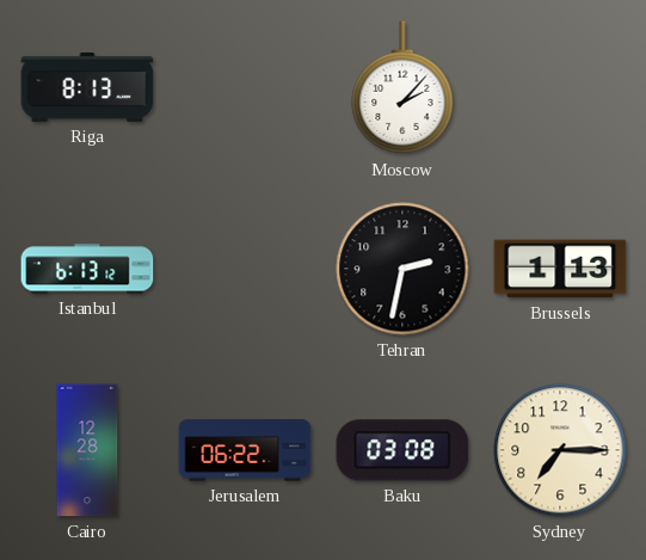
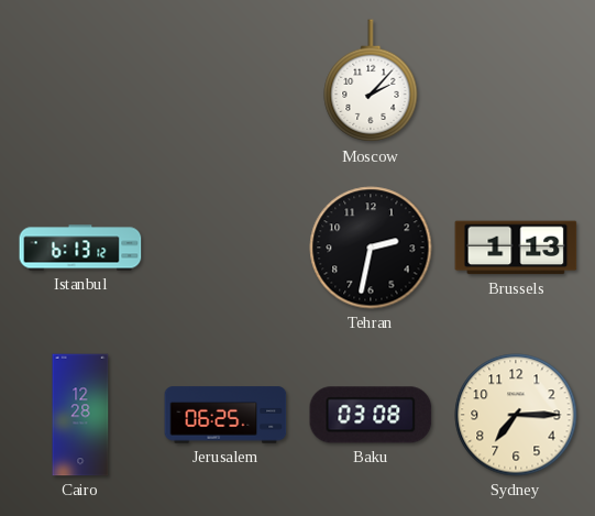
Riga: 8:13 -> none
Jerusalem: 06:22 -> 06:25
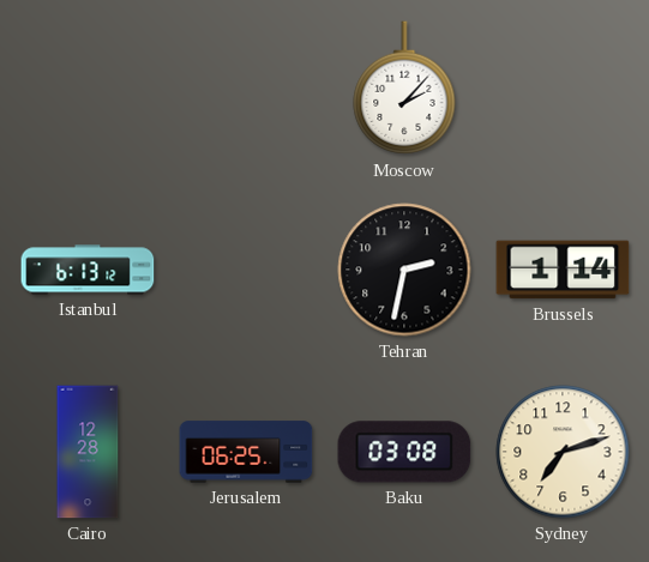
Brussels: 1:13 -> 1:14
Sydney: 7:15 -> 7:12
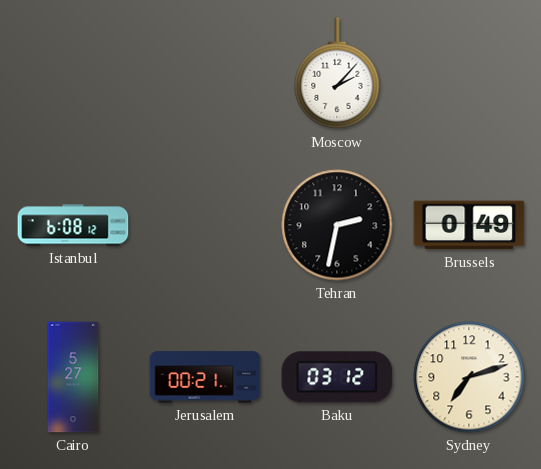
Istanbul: 6:13 -> 6:08
Brussels: 1:14 -> 0:49
Cairo: 12:28 -> 5:27
Jerusalem: 06:25 -> 00:21
Baku: 03:08 -> 03:12
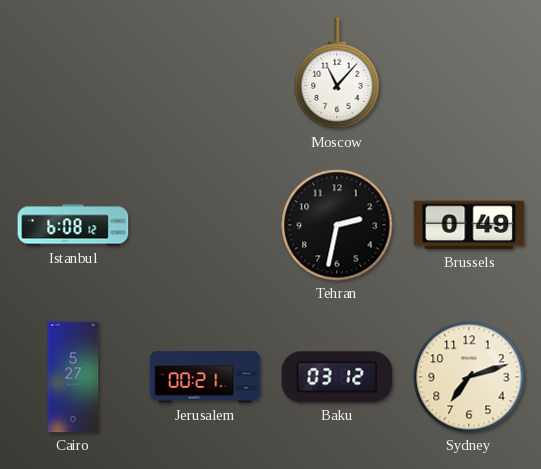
Moscow: 2:07 -> 11:07
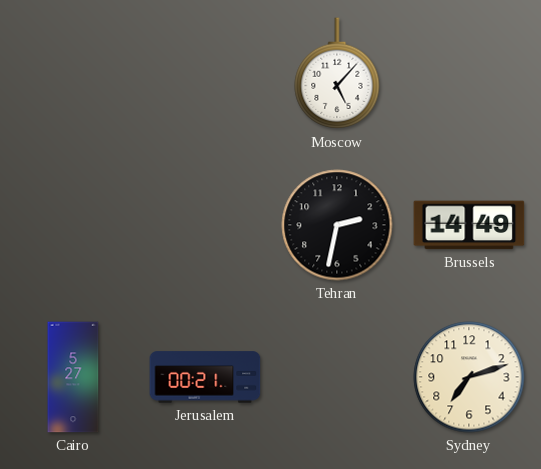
Moscow: 11:07 -> 5:07
Istanbul: 6:08 -> none
Brussels: 0:49 -> 14:49
Baku: 03:12 -> none
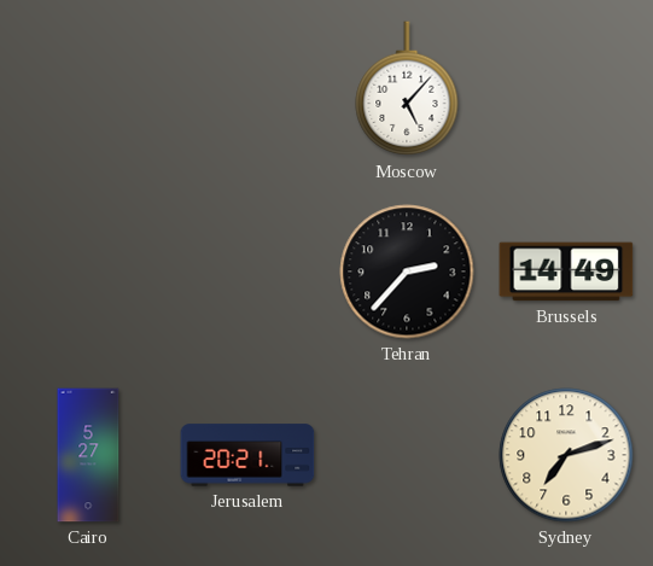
Tehran: 2:32 -> 2:37
Jerusalem: 00:21 -> 20:21
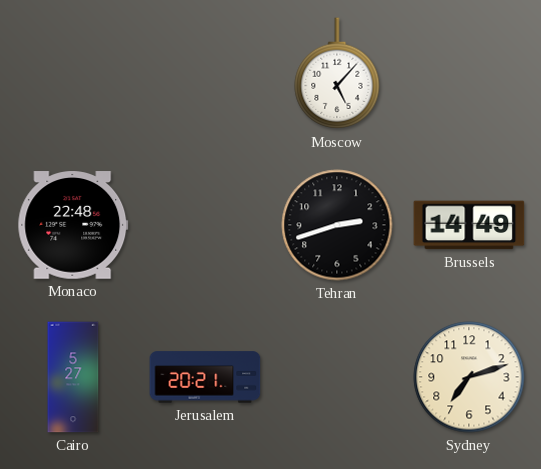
Monaco: none -> 22:48
Tehran: 2:37 -> 2:42
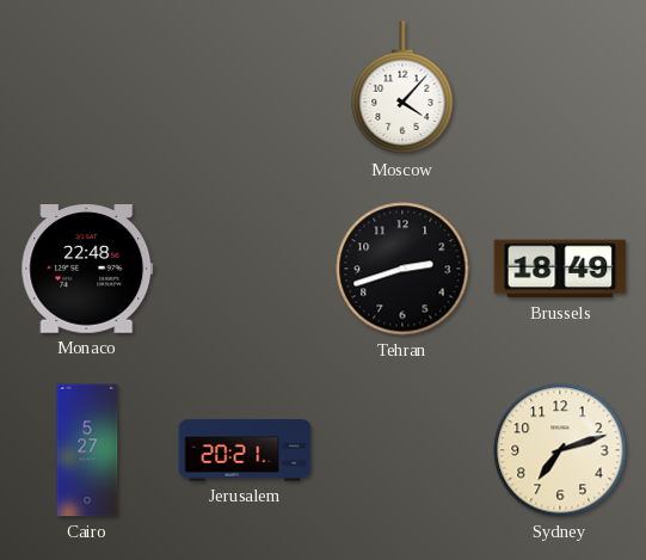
Moscow: 5:07 -> 4:07
Brussels: 14:49 -> 18:49
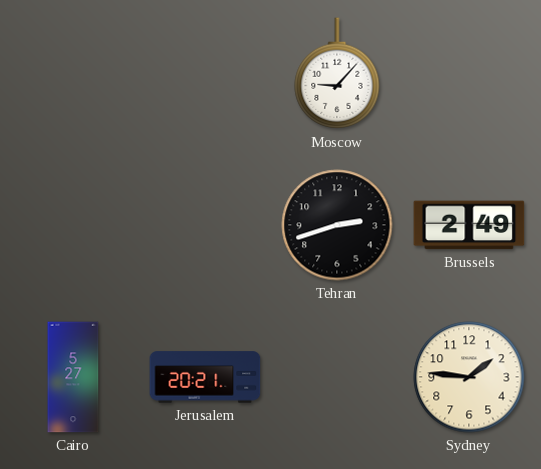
Moscow: 4:07 -> 9:07
Monaco: 22:48 -> none
Brussels: 18:49 -> 2:49
Sydney: 7:12 -> 1:46
